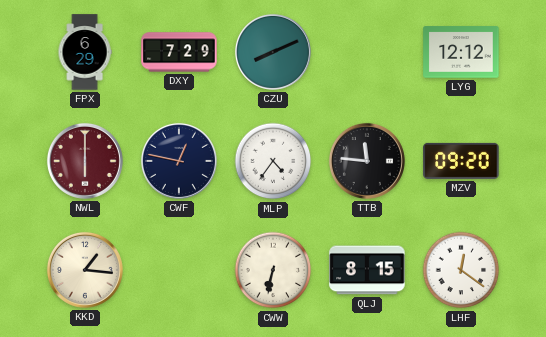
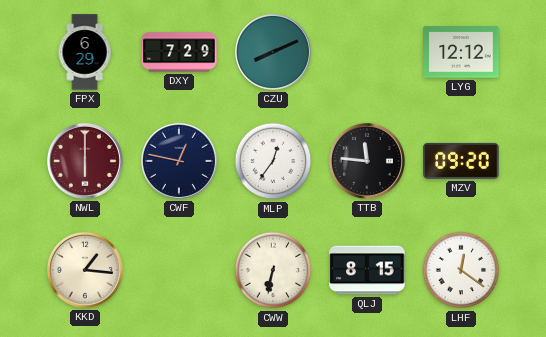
MLP: 4:36 -> 12:36
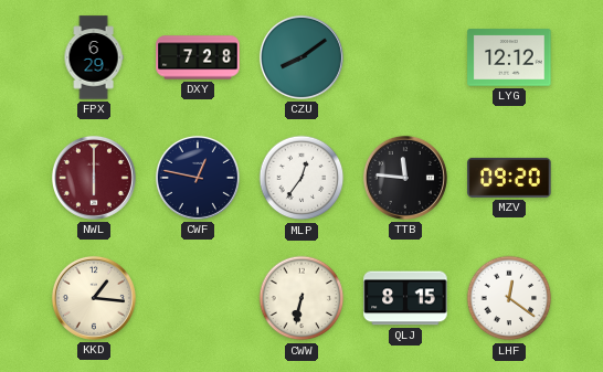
DXY: 7:29 -> 7:28
CZU: 8:11 -> 8:09
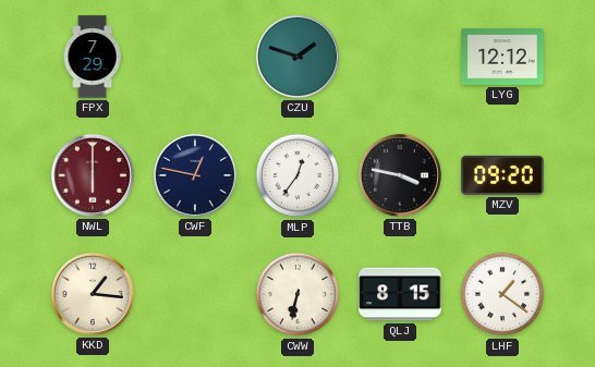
FPX: 6:29 -> 7:29
DXY: 7:28 -> none
CZU: 8:09 -> 1:48
TTB: 11:46 -> 3:47
LHF: 12:21 -> 1:21
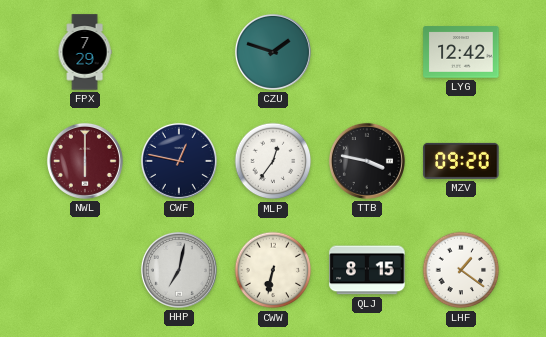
LYG: 12:12 -> 12:42
KKD: 1:16 -> none
HHP: none -> 7:02
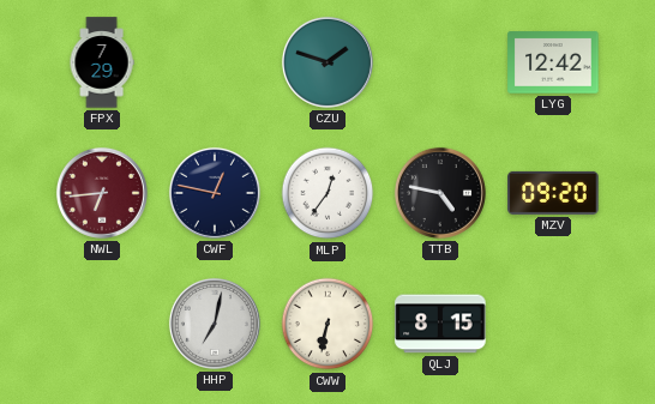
NWL: 6:00 -> 6:44
TTB: 3:47 -> 4:47
LHF: 1:21 -> none
